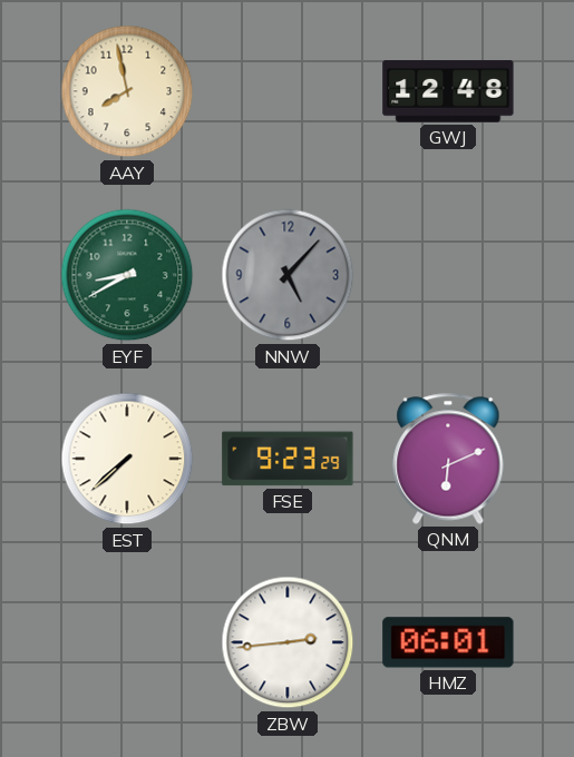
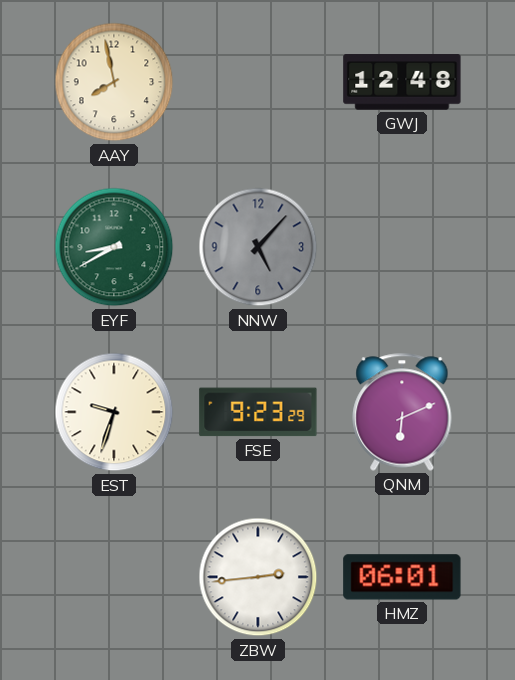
EST: 7:38 -> 9:33
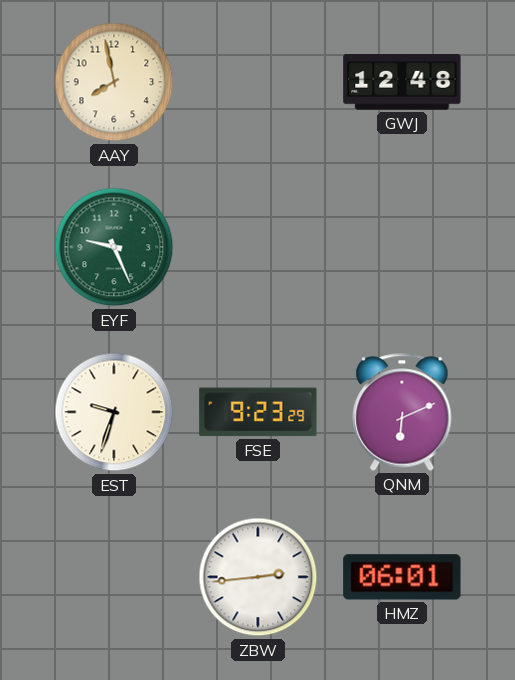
EYF: 8:40 -> 9:26
NNW: 5:07 -> none
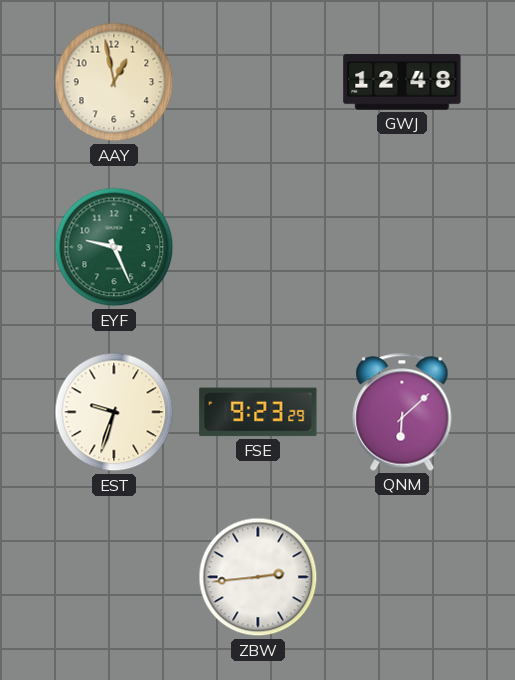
AAY: 7:58 -> 12:58
QNM: 6:11 -> 6:08
HMZ: 06:01 -> none
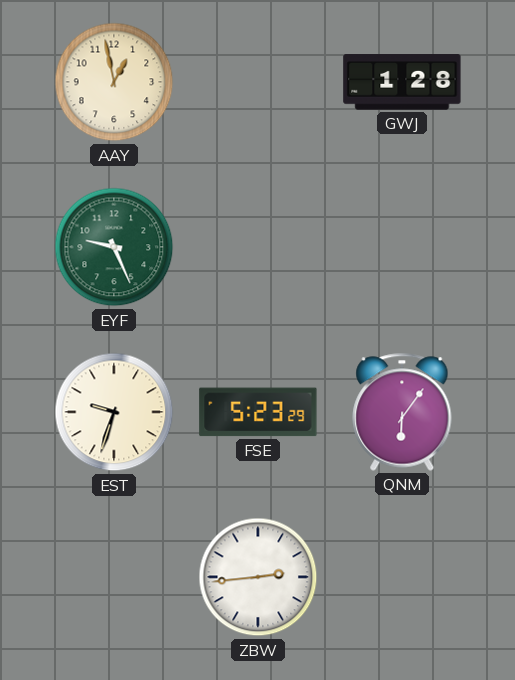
GWJ: 12:48 -> 1:28
FSE: 9:23 -> 5:23
QNM: 6:08 -> 6:06
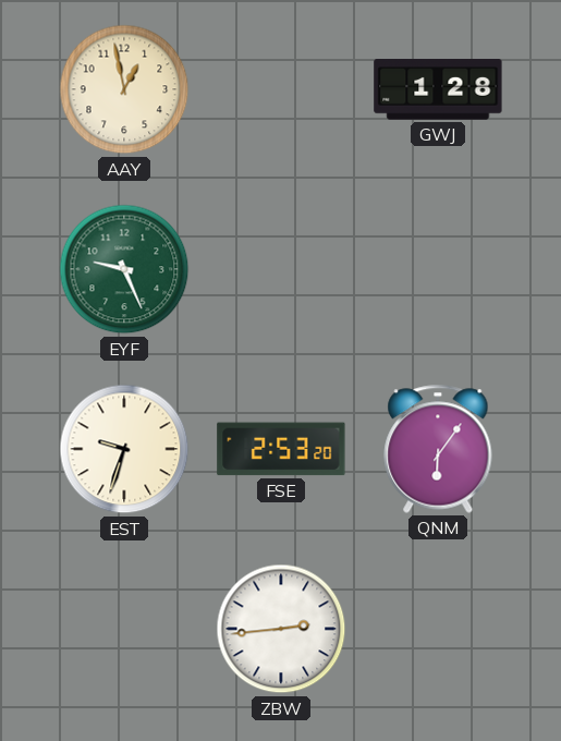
FSE: 5:23 -> 2:53
